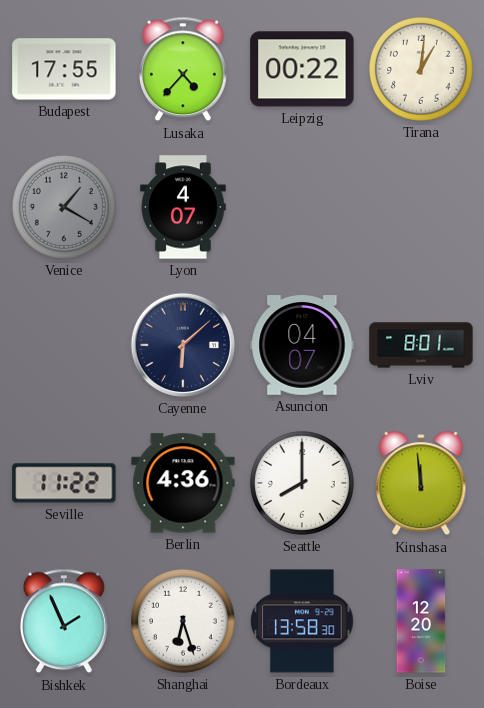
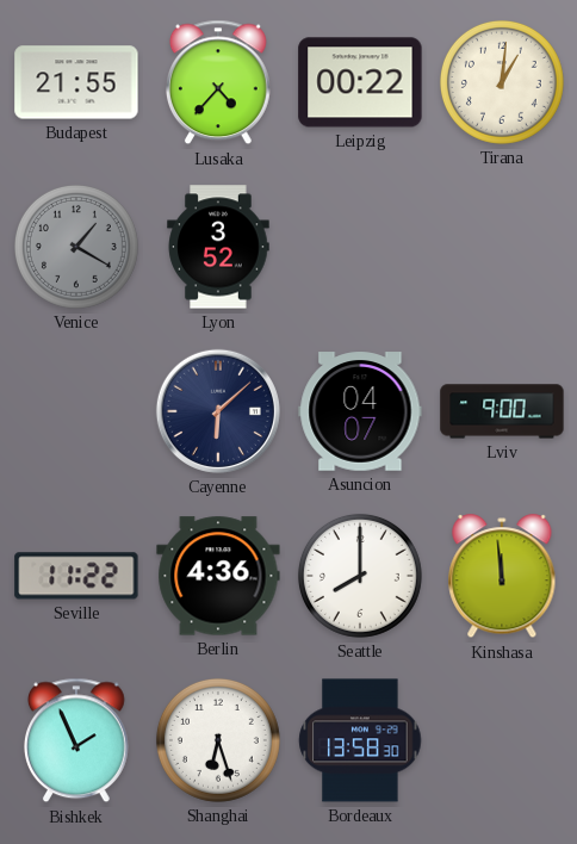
Budapest: 17:55 -> 21:55
Lyon: 4:07 -> 3:52
Lviv: 8:01 -> 9:00
Boise: 12:20 -> none
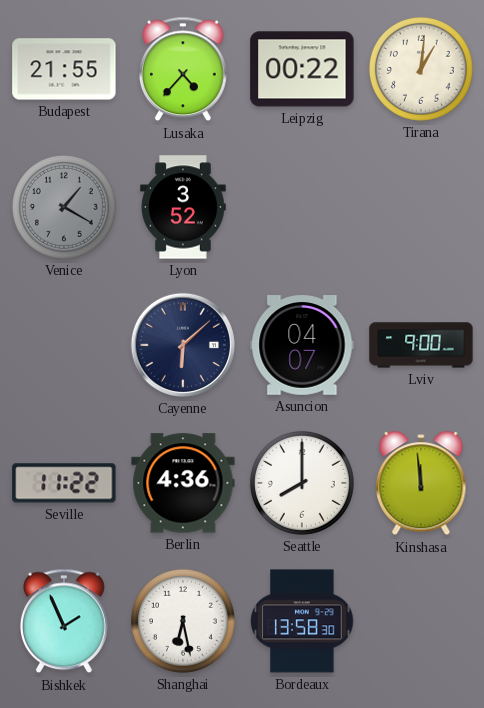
Shanghai: 6:27 -> 6:28
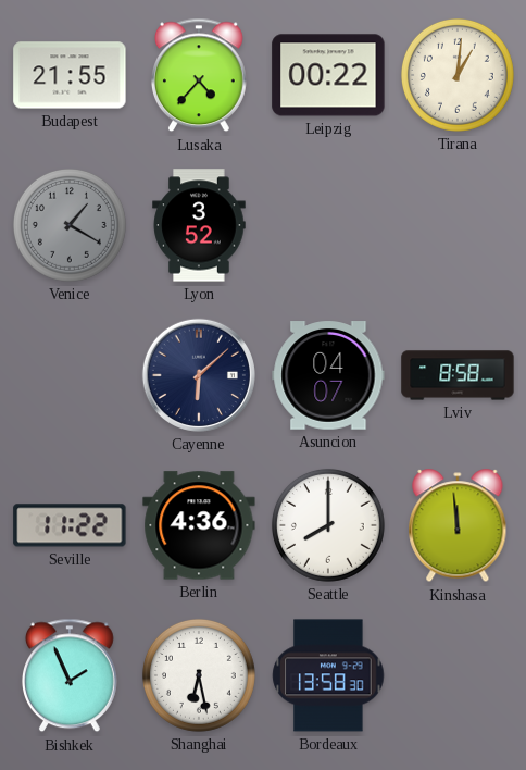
Lviv: 9:00 -> 8:58
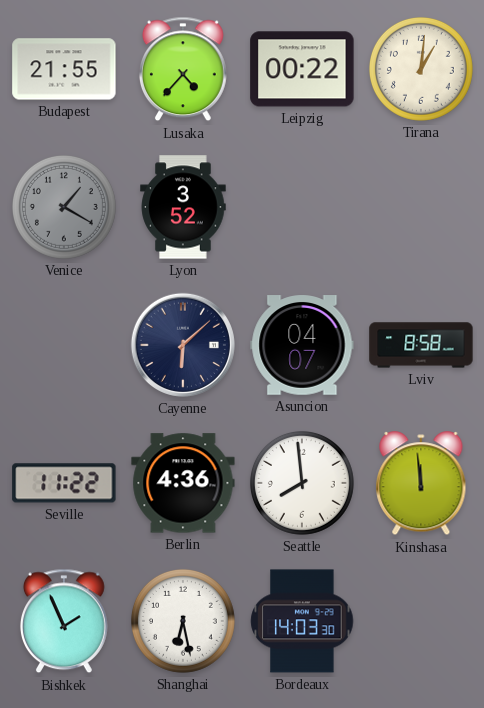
Seattle: 8:00 -> 7:59
Bordeaux: 13:58 -> 14:03
